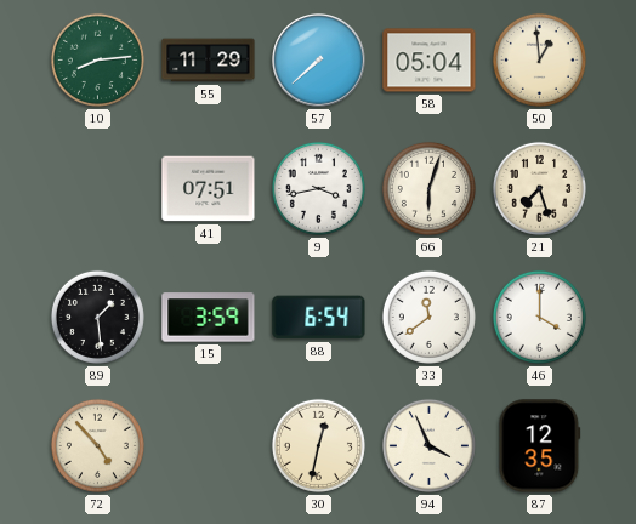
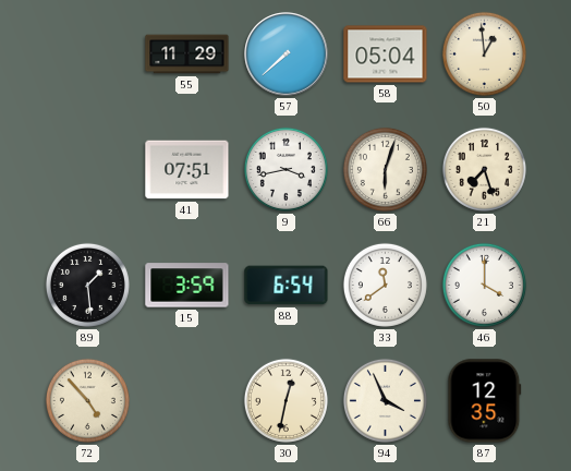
10: 8:14 -> none
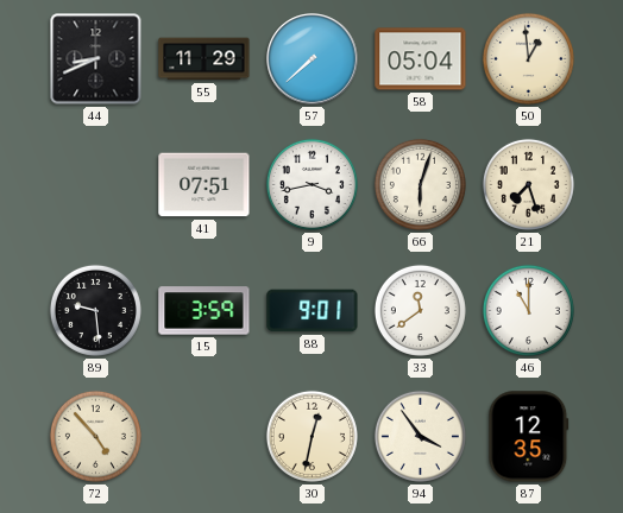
44: none -> 8:41
89: 1:29 -> 9:29
88: 6:54 -> 9:01
46: 4:00 -> 11:00
94: 3:56 -> 3:54
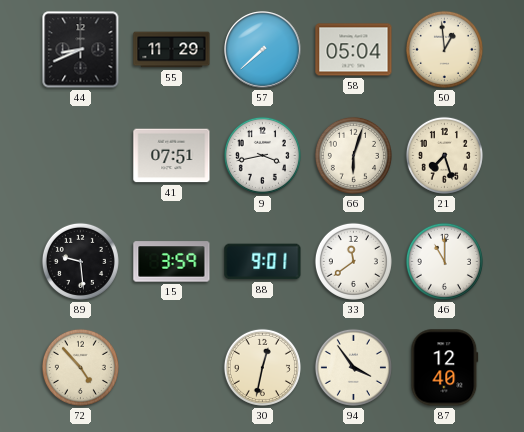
87: 12:35 -> 12:40
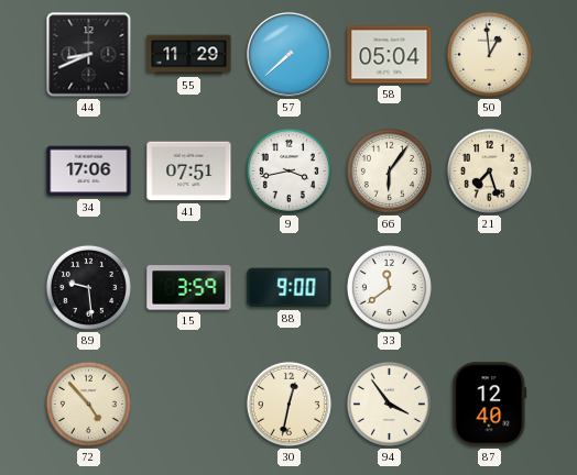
34: none -> 17:06
66: 6:03 -> 6:06
88: 9:01 -> 9:00
46: 11:00 -> none
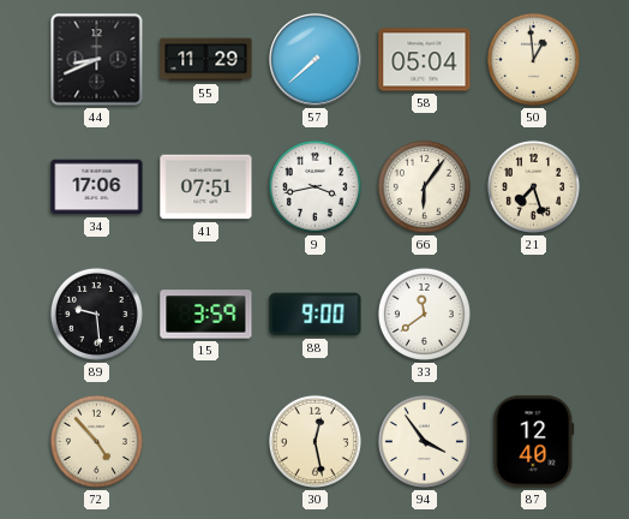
30: 12:32 -> 12:28
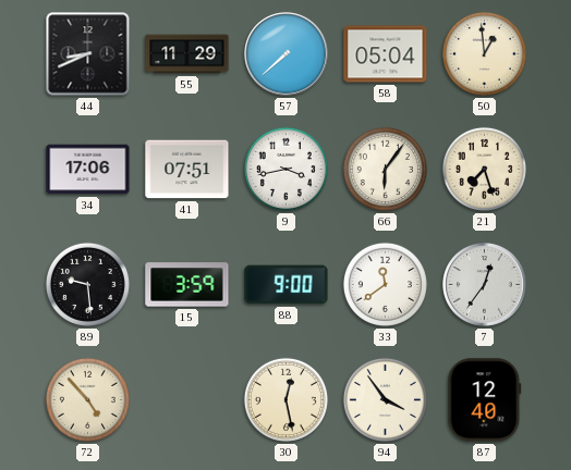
7: none -> 12:36
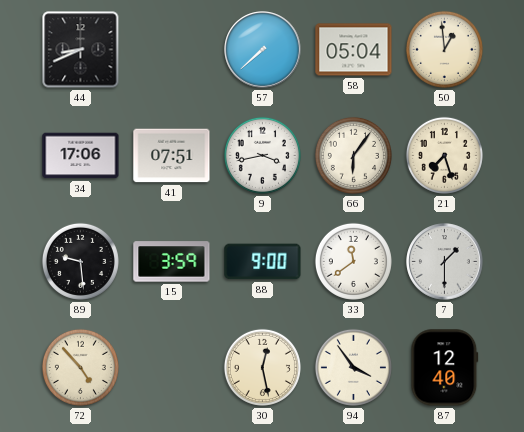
55: 11:29 -> none
7: 12:36 -> 1:30
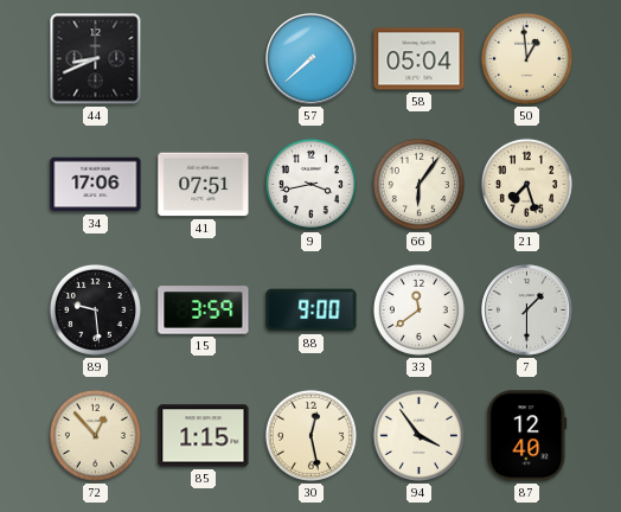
72: 4:53 -> 12:53
85: none -> 1:15
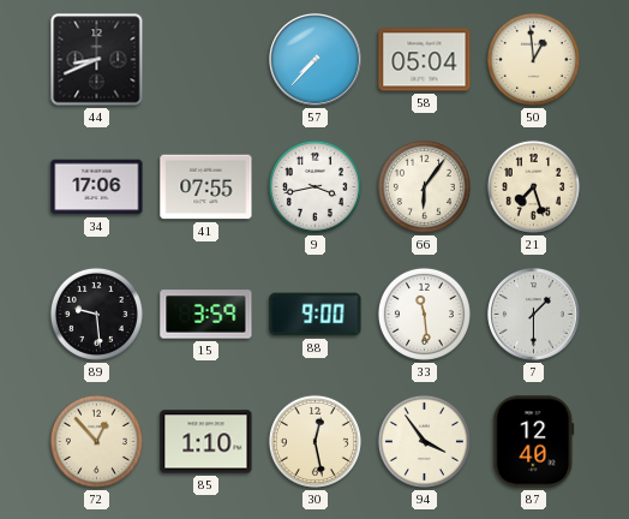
57: 7:38 -> 7:37
41: 07:51 -> 07:55
33: 11:39 -> 11:29
85: 1:15 -> 1:10
